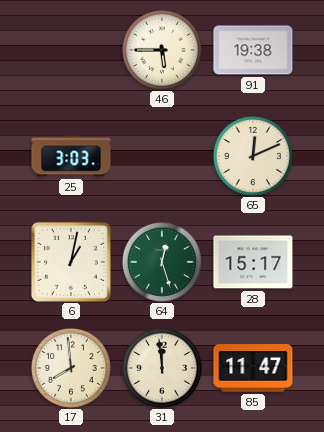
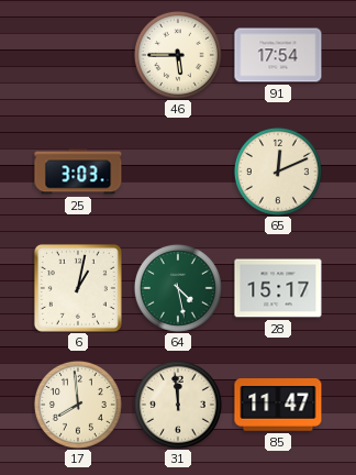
91: 19:38 -> 17:54
64: 12:27 -> 4:28
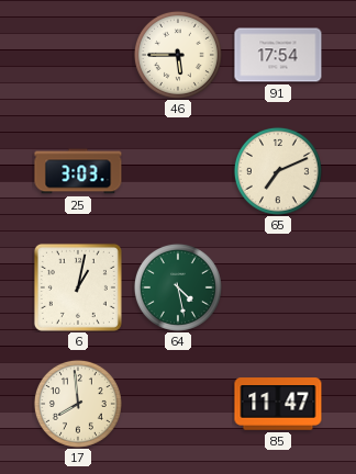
65: 12:11 -> 7:11
28: 15:17 -> none
31: 11:59 -> none
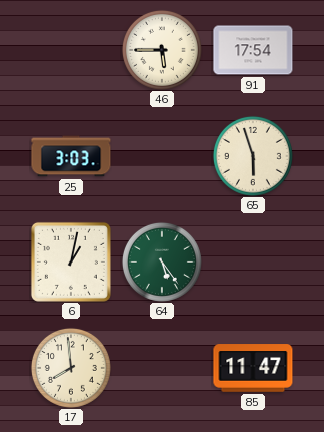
65: 7:11 -> 5:57
64: 4:28 -> 5:24
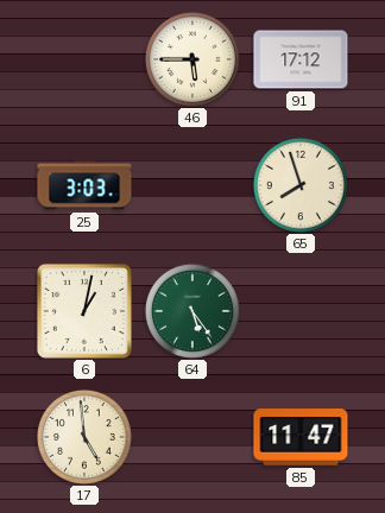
91: 17:54 -> 17:12
65: 5:57 -> 7:57
17: 7:59 -> 4:59
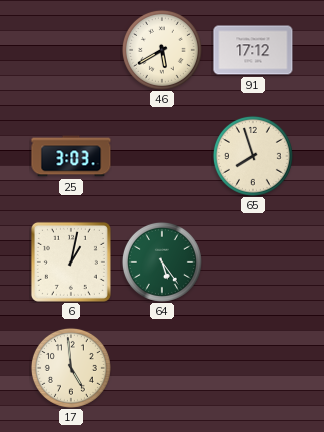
46: 5:45 -> 5:40
85: 11:47 -> none
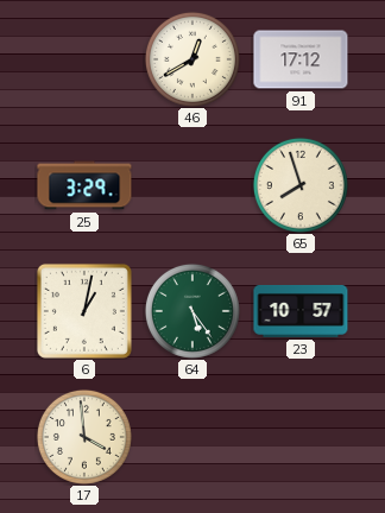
46: 5:40 -> 12:40
25: 3:03 -> 3:29
23: none -> 10:57
17: 4:59 -> 3:59
